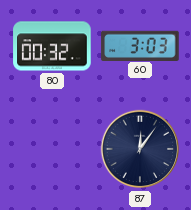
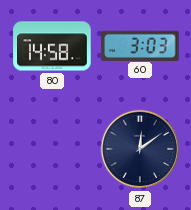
80: 00:32 -> 14:58
87: 12:06 -> 12:09
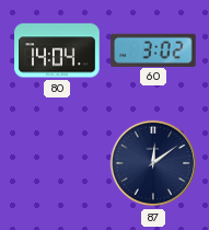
80: 14:58 -> 14:04
60: 3:03 -> 3:02
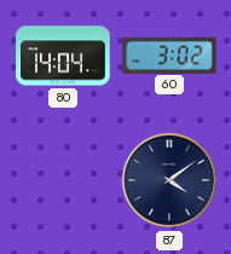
87: 12:09 -> 4:09
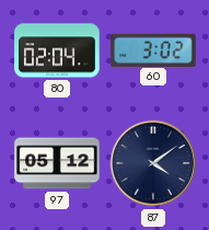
80: 14:04 -> 02:04
97: none -> 05:12
